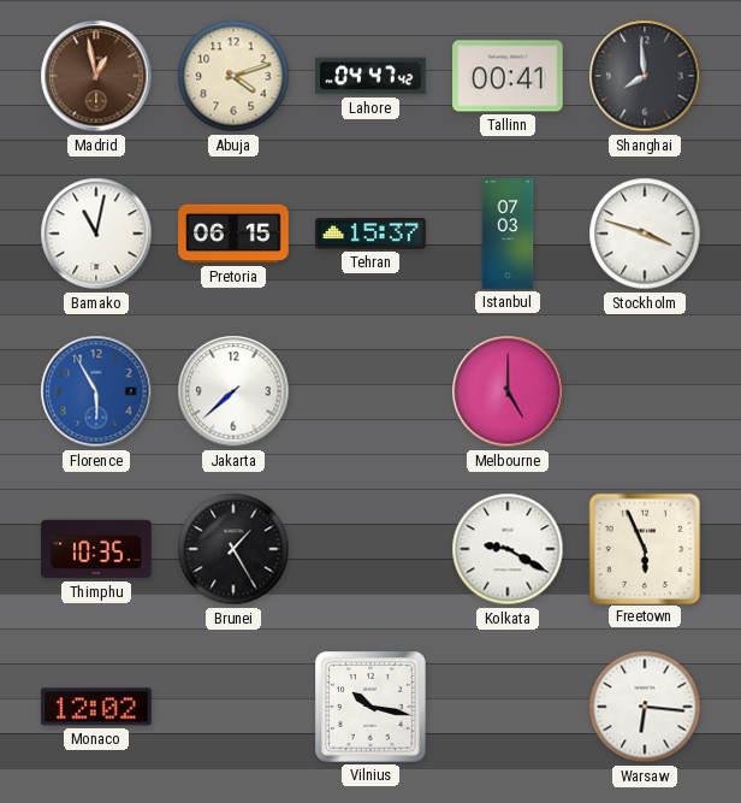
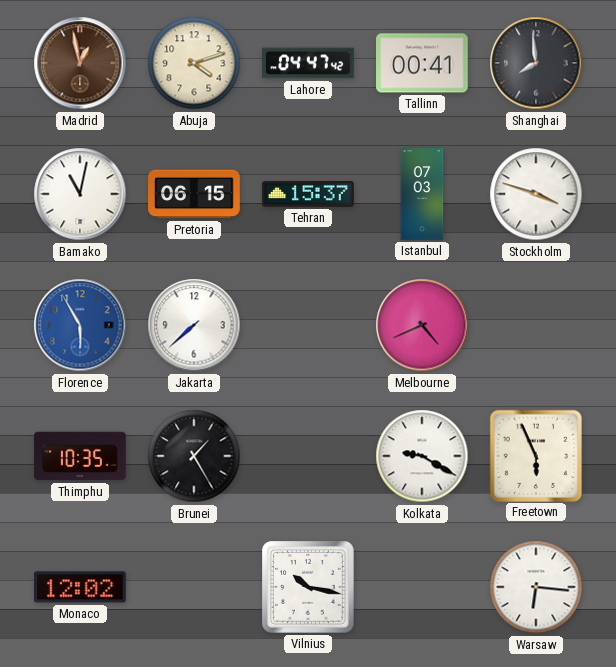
Melbourne: 5:00 -> 4:41
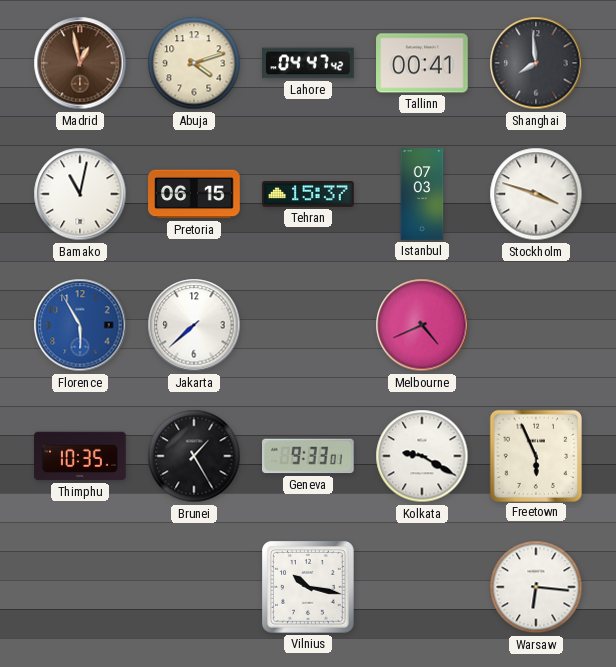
Geneva: none -> 9:33
Monaco: 12:02 -> none
